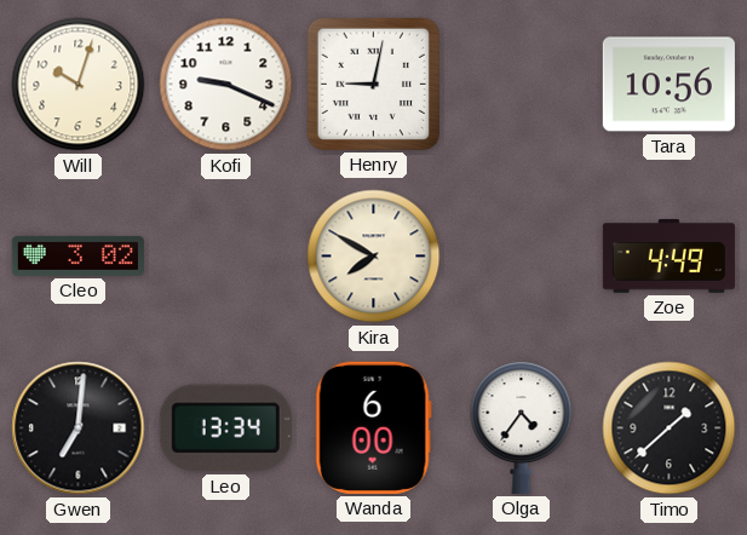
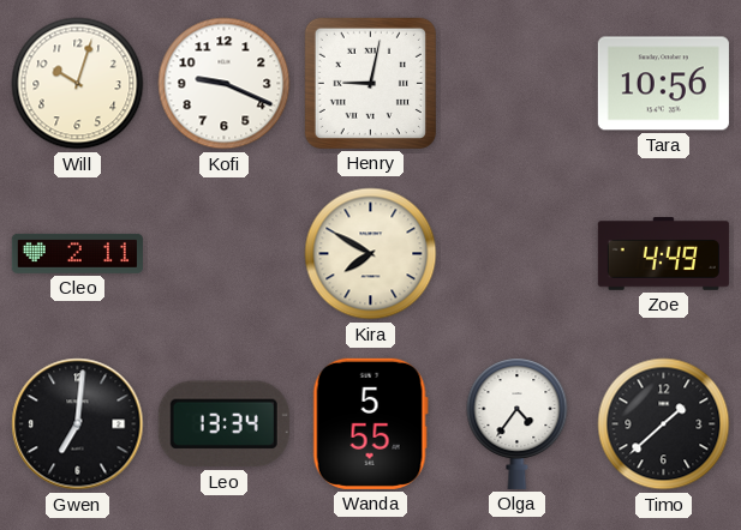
Cleo: 3:02 -> 2:11
Wanda: 6:00 -> 5:55
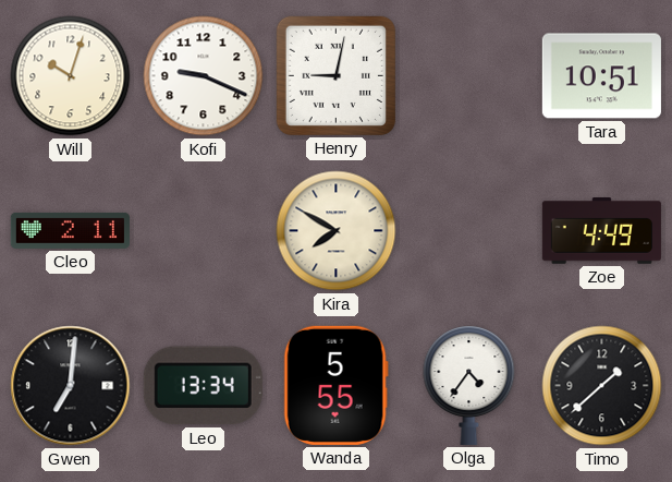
Tara: 10:56 -> 10:51
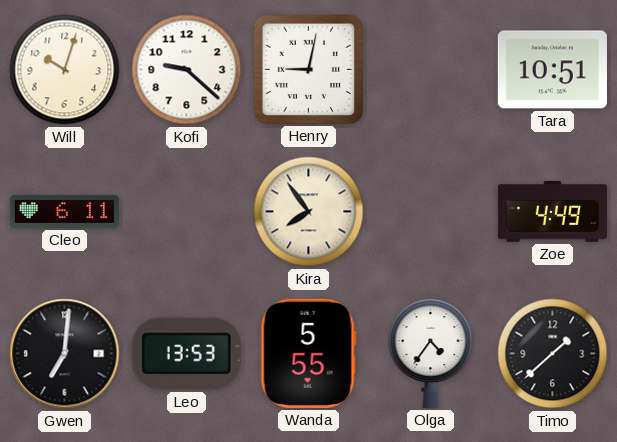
Kofi: 9:19 -> 9:22
Cleo: 2:11 -> 6:11
Kira: 7:50 -> 7:54
Leo: 13:34 -> 13:53
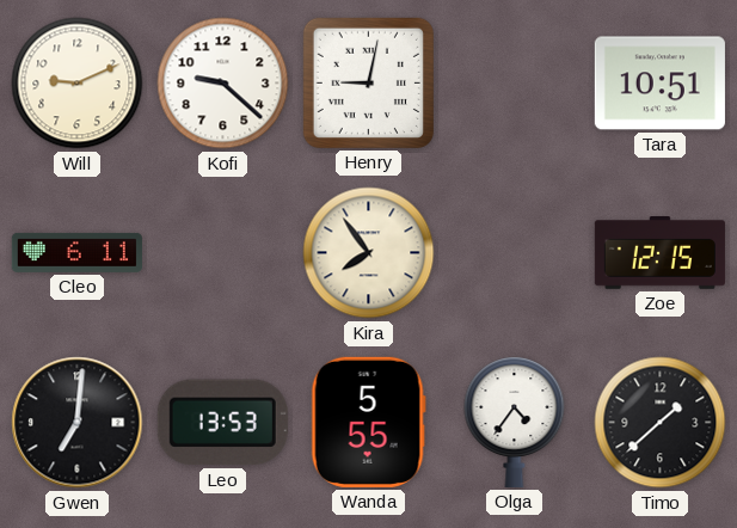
Will: 10:03 -> 9:11
Zoe: 4:49 -> 12:15
